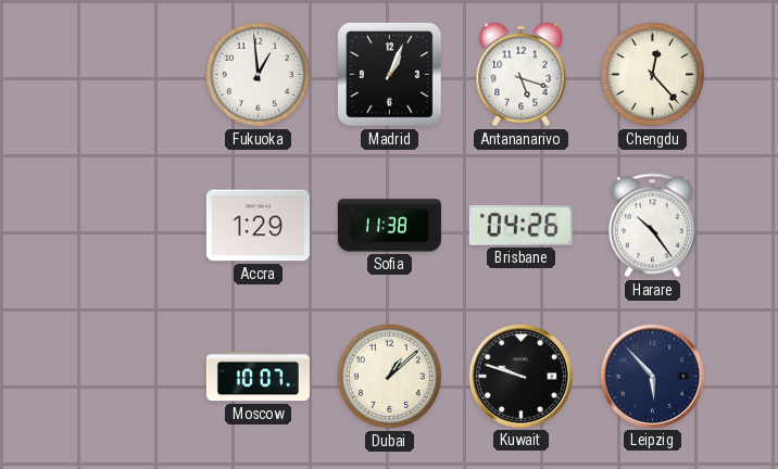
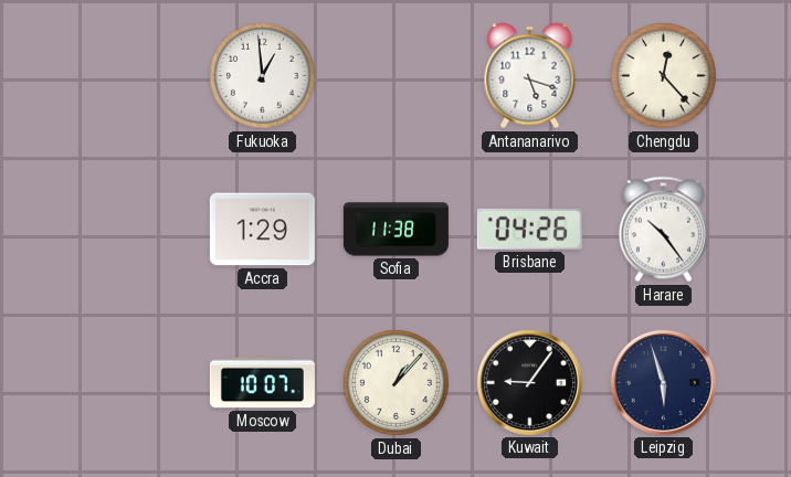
Madrid: 1:04 -> none
Dubai: 1:08 -> 1:07
Kuwait: 9:48 -> 9:06
Leipzig: 5:53 -> 5:57
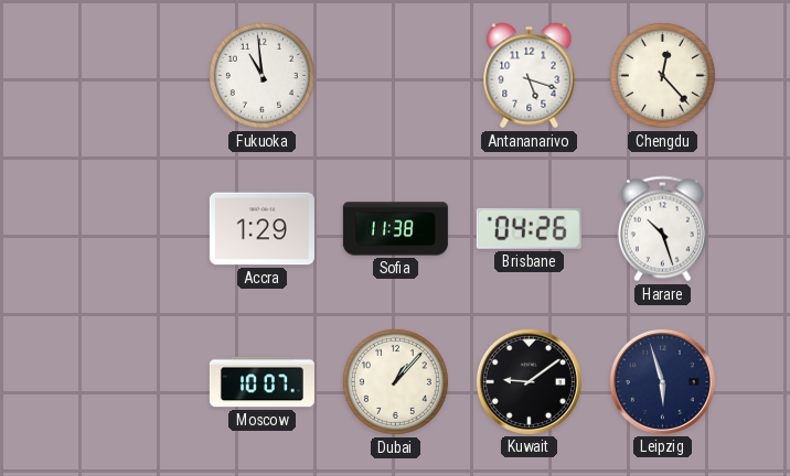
Fukuoka: 12:59 -> 10:59
Harare: 10:24 -> 10:27
Kuwait: 9:06 -> 9:09
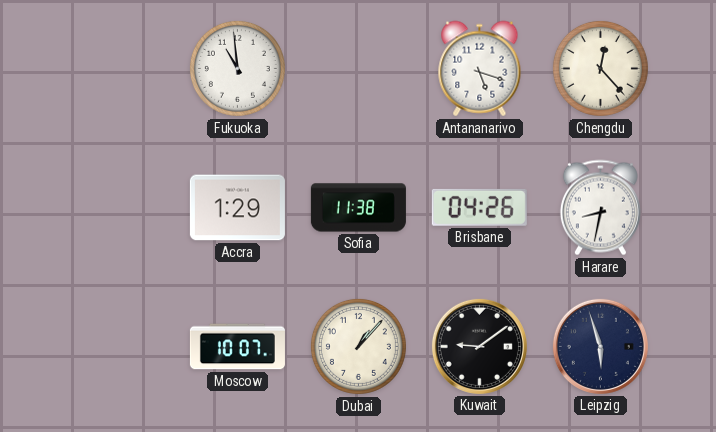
Harare: 10:27 -> 8:32
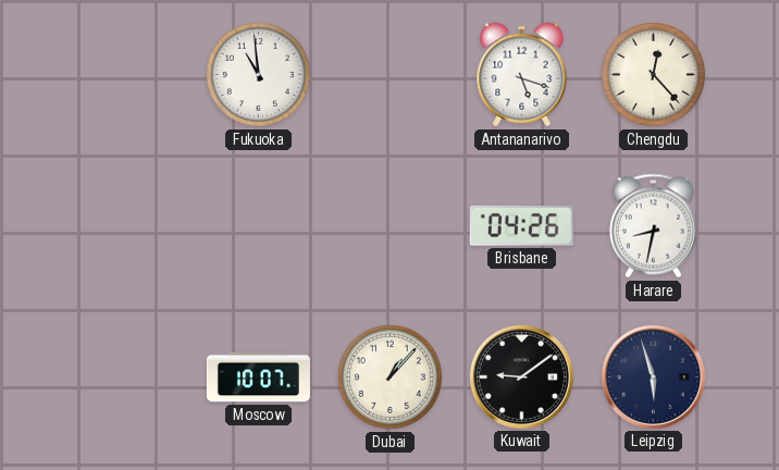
Accra: 1:29 -> none
Sofia: 11:38 -> none
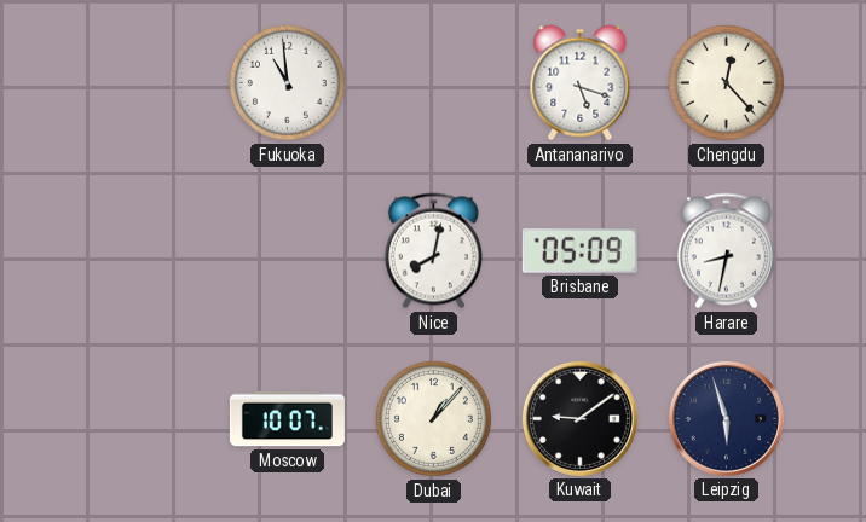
Nice: none -> 8:02
Brisbane: 04:26 -> 05:09
